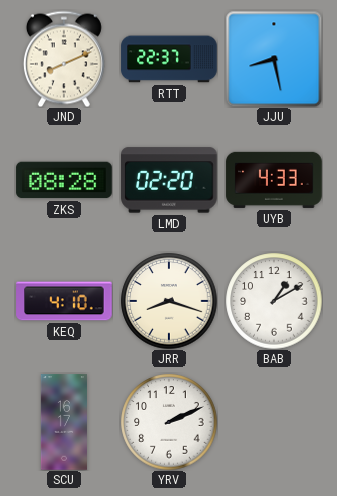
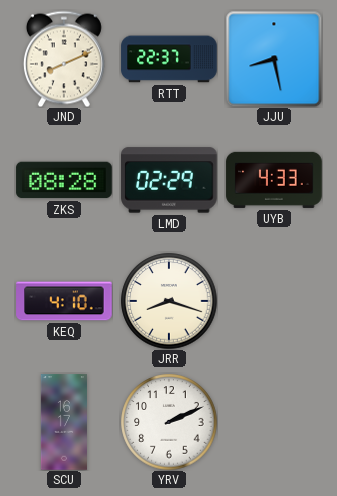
LMD: 02:20 -> 02:29
BAB: 1:10 -> none
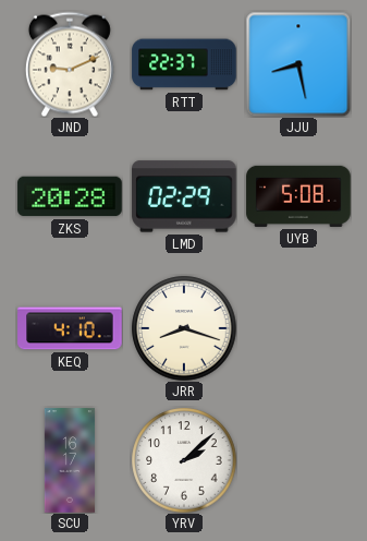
JND: 8:11 -> 9:11
ZKS: 08:28 -> 20:28
UYB: 4:33 -> 5:08
YRV: 2:11 -> 2:08
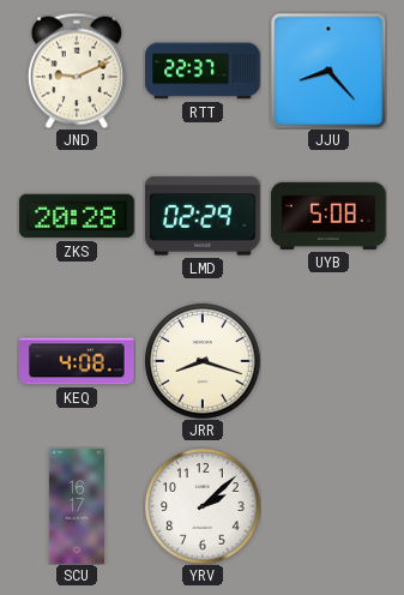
JJU: 8:28 -> 8:23
KEQ: 4:10 -> 4:08
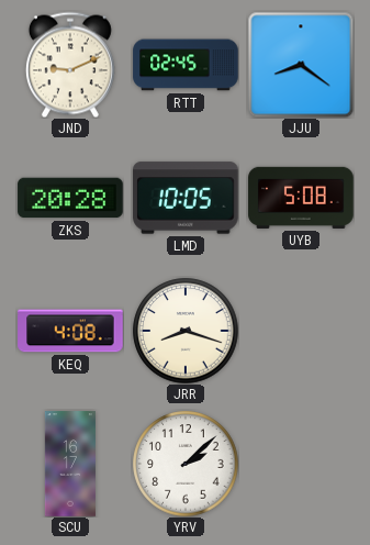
RTT: 22:37 -> 02:45
JJU: 8:23 -> 8:21
LMD: 02:29 -> 10:05
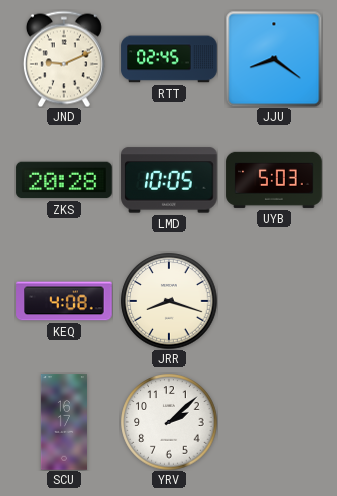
UYB: 5:08 -> 5:03
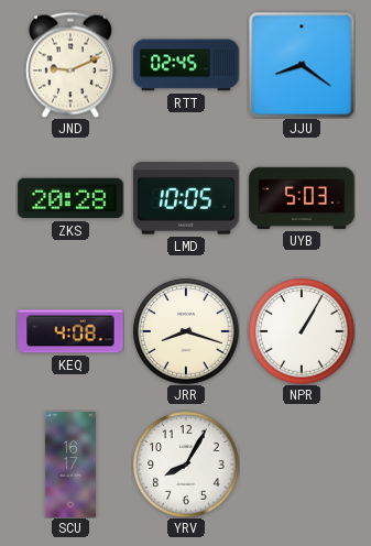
NPR: none -> 1:05
YRV: 2:08 -> 8:05
